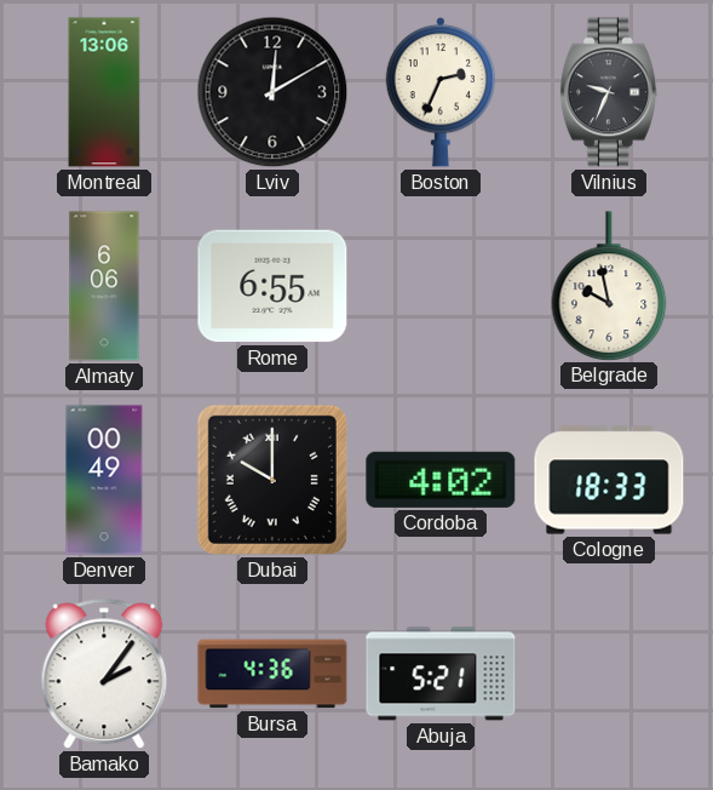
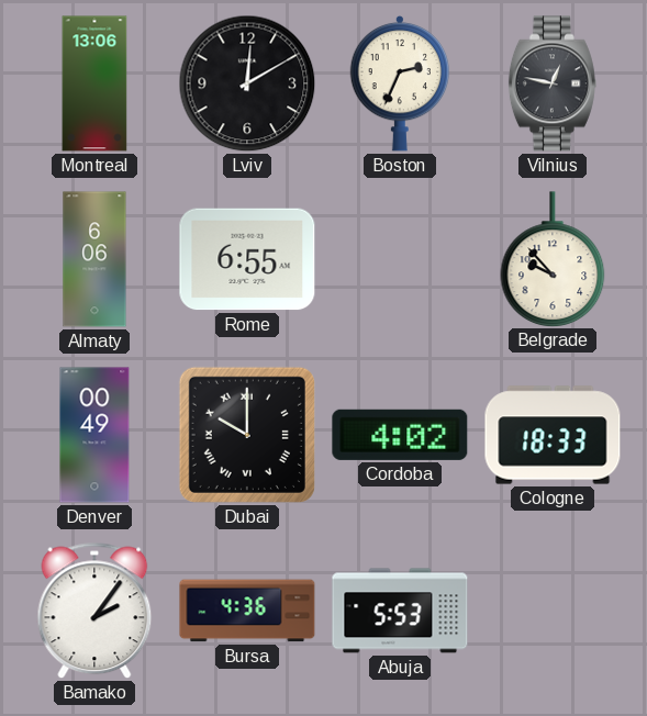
Vilnius: 9:34 -> 12:47
Belgrade: 9:58 -> 9:53
Abuja: 5:21 -> 5:53
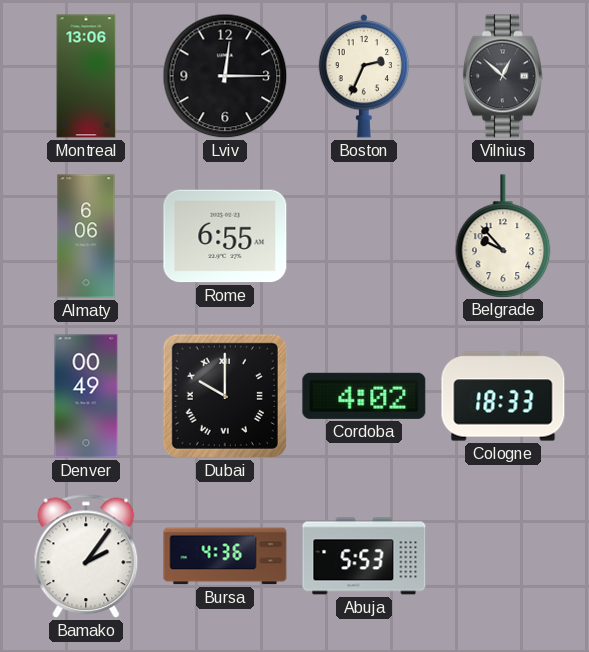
Lviv: 12:10 -> 12:15
Vilnius: 12:47 -> 12:52
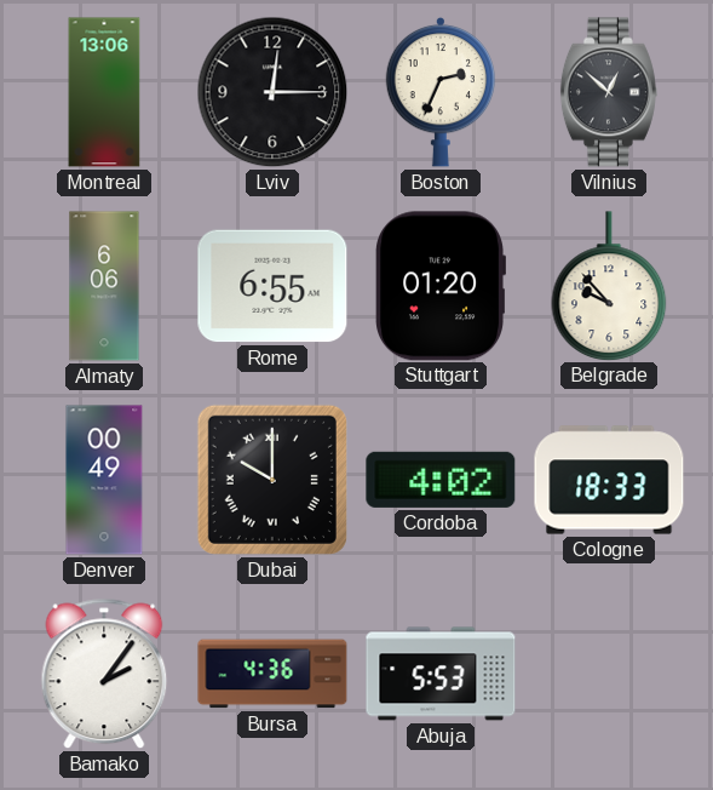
Stuttgart: none -> 01:20
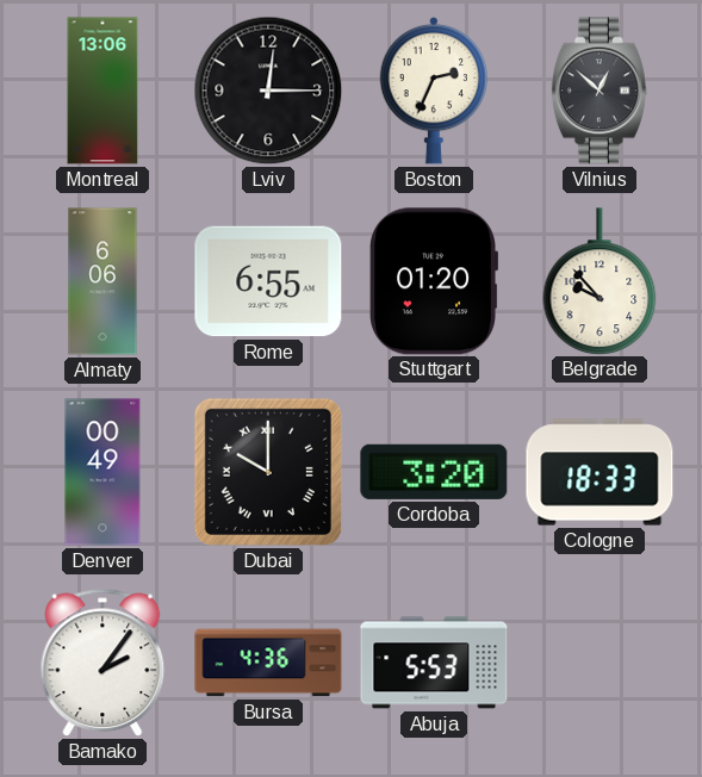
Cordoba: 4:02 -> 3:20
